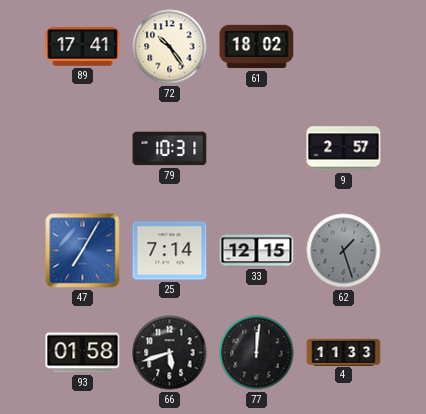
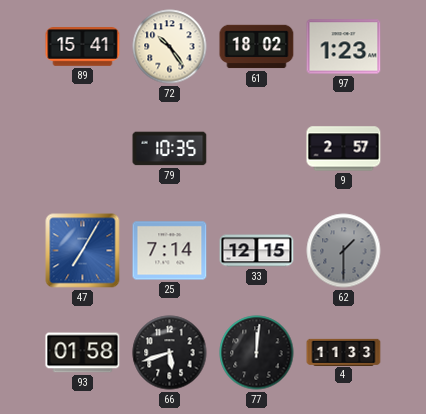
89: 17:41 -> 15:41
97: none -> 1:23
79: 10:31 -> 10:35
62: 1:27 -> 1:30
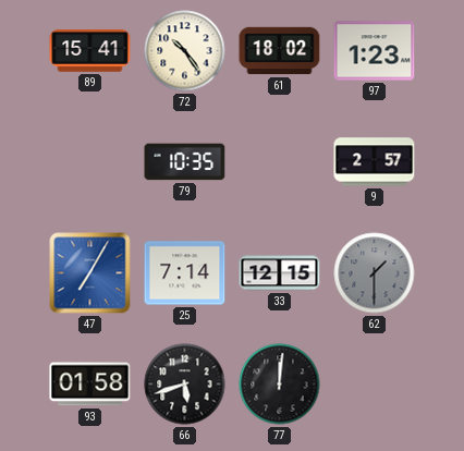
4: 11:33 -> none
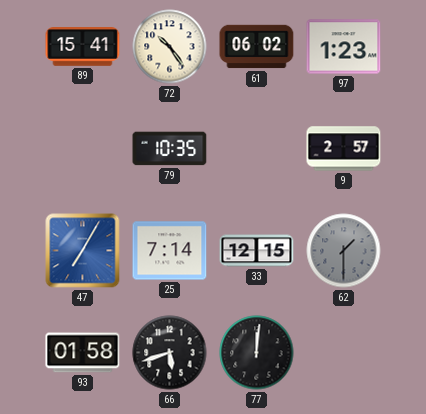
61: 18:02 -> 06:02
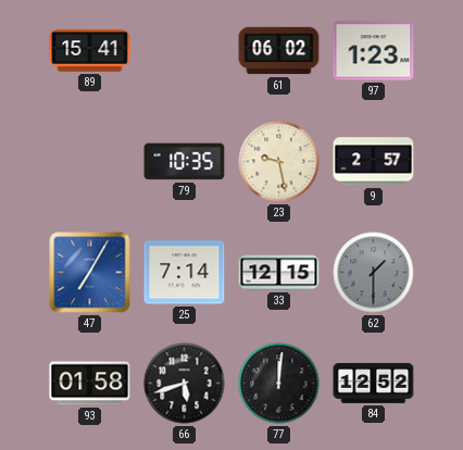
72: 10:24 -> none
23: none -> 9:28
84: none -> 12:52
